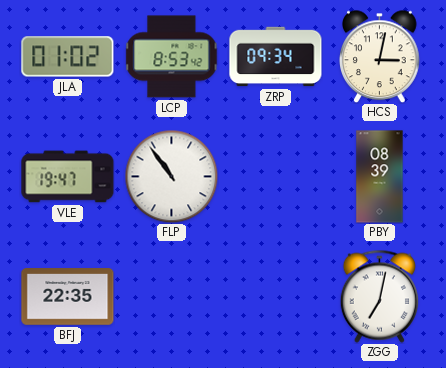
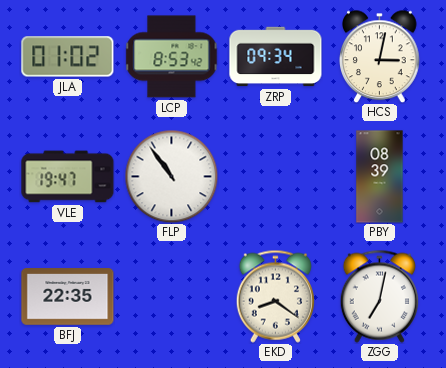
EKD: none -> 8:21
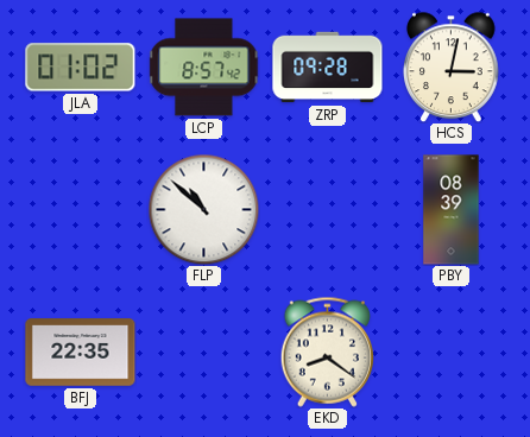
LCP: 8:53 -> 8:57
ZRP: 09:34 -> 09:28
VLE: 19:47 -> none
FLP: 10:54 -> 10:52
ZGG: 7:02 -> none
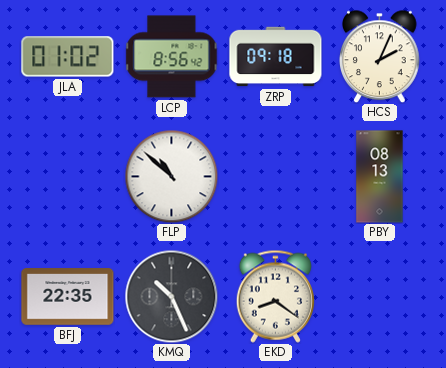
LCP: 8:57 -> 8:56
ZRP: 09:28 -> 09:18
HCS: 3:02 -> 2:04
PBY: 08:39 -> 08:13
KMQ: none -> 10:26
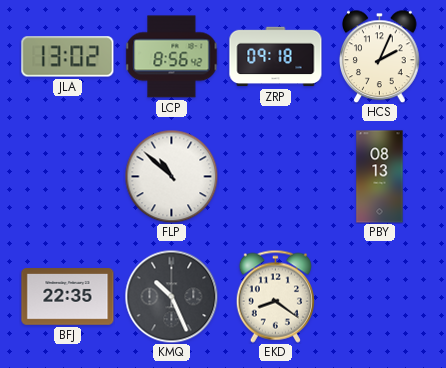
JLA: 01:02 -> 13:02
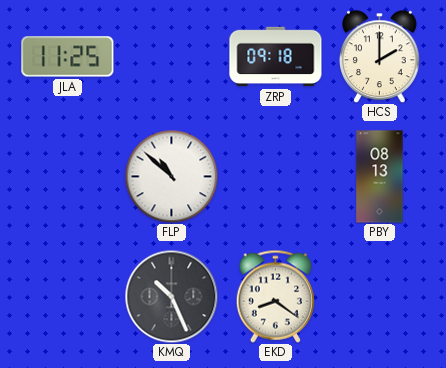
JLA: 13:02 -> 11:25
LCP: 8:56 -> none
HCS: 2:04 -> 2:00
BFJ: 22:35 -> none
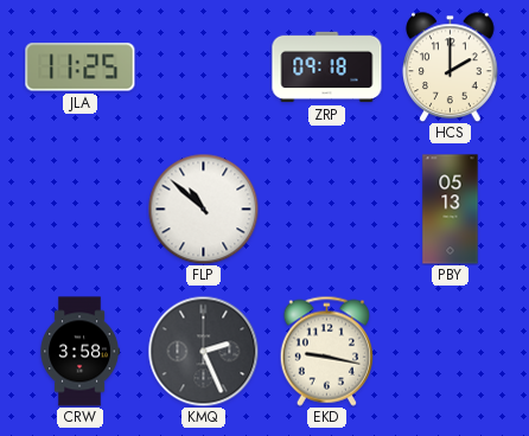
PBY: 08:13 -> 05:13
CRW: none -> 3:58
KMQ: 10:26 -> 2:26
EKD: 8:21 -> 9:17
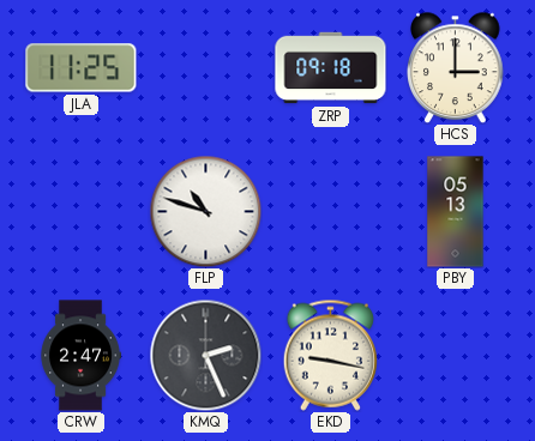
HCS: 2:00 -> 3:00
FLP: 10:52 -> 10:48
CRW: 3:58 -> 2:47
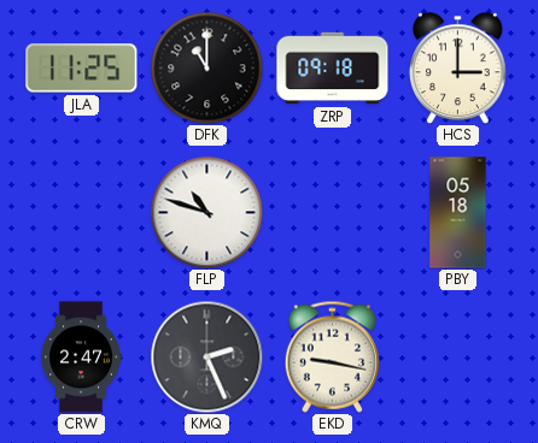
DFK: none -> 11:00
PBY: 05:13 -> 05:18
